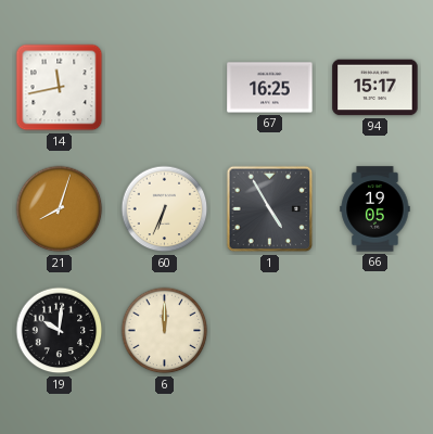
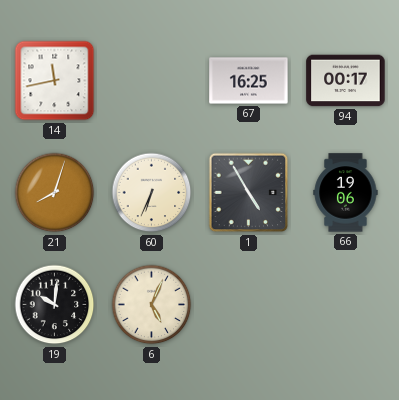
94: 15:17 -> 00:17
66: 19:05 -> 19:06
6: 12:00 -> 5:04
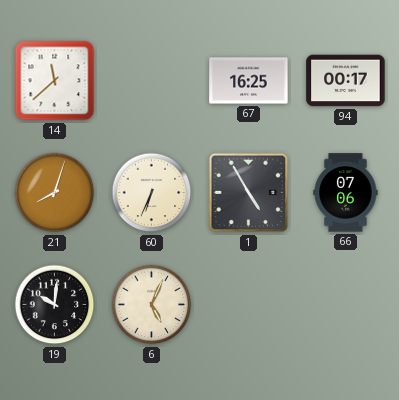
14: 11:43 -> 11:38
66: 19:06 -> 07:06
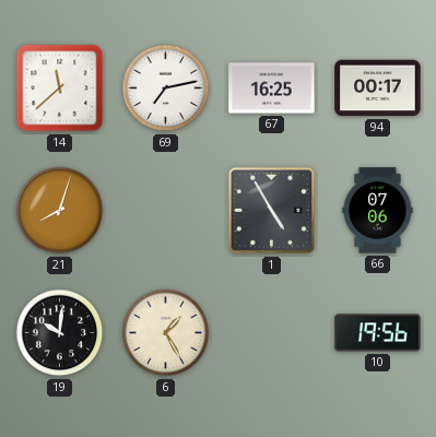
69: none -> 7:13
60: 6:34 -> none
6: 5:04 -> 1:25
10: none -> 19:56
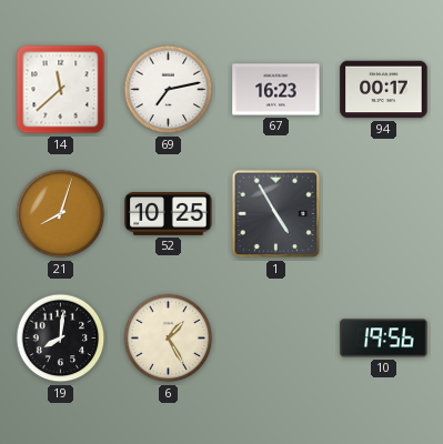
67: 16:25 -> 16:23
52: none -> 10:25
66: 07:06 -> none
19: 10:01 -> 8:01
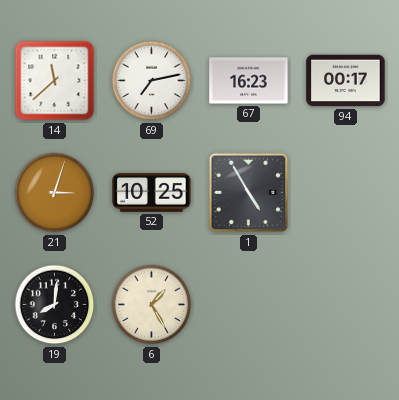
21: 8:03 -> 3:03
10: 19:56 -> none
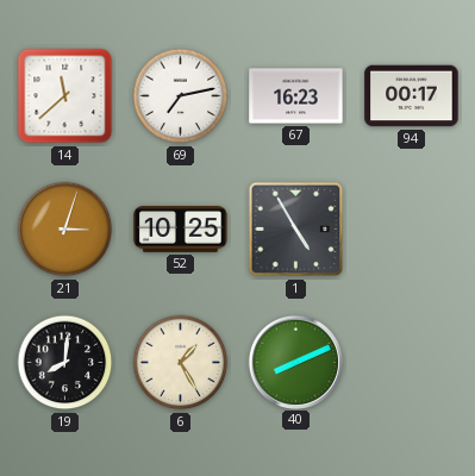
40: none -> 8:11
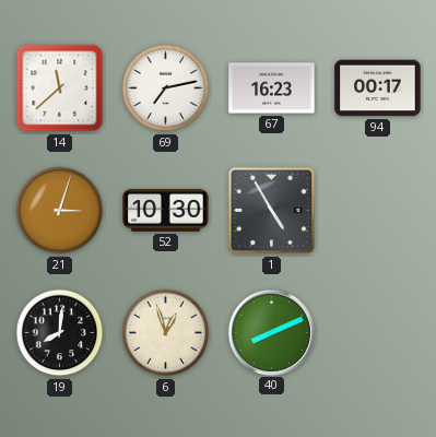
52: 10:25 -> 10:30
6: 1:25 -> 12:57
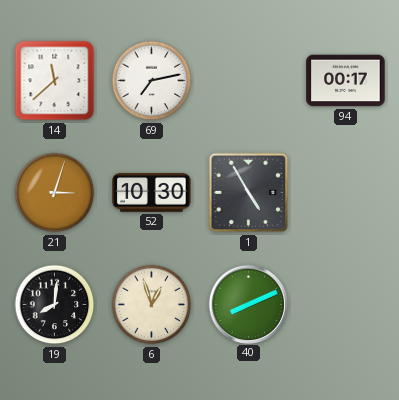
67: 16:23 -> none
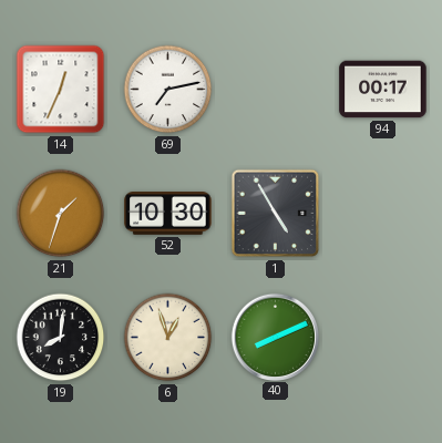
14: 11:38 -> 12:34
21: 3:03 -> 1:33
